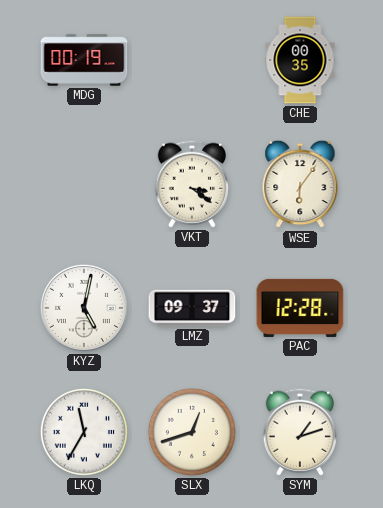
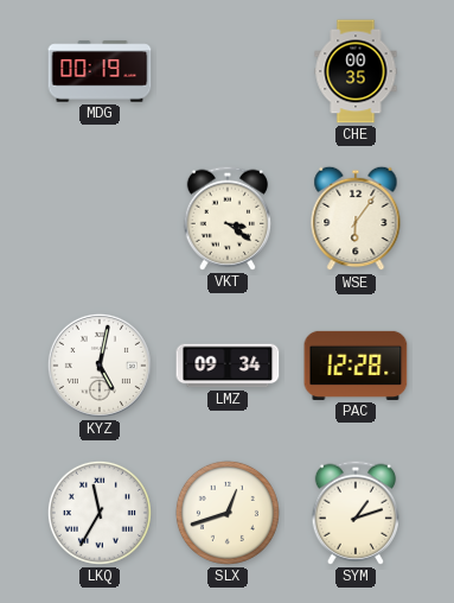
LMZ: 09:37 -> 09:34
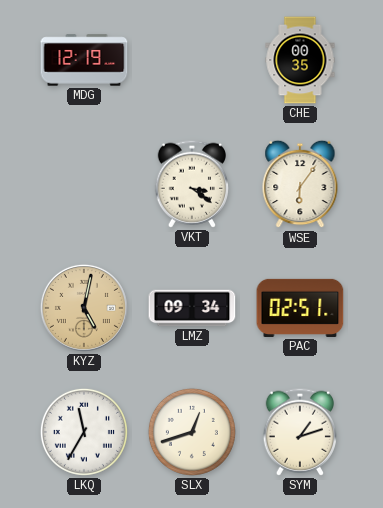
MDG: 00:19 -> 12:19
KYZ dial: white -> champagne
PAC: 12:28 -> 02:51
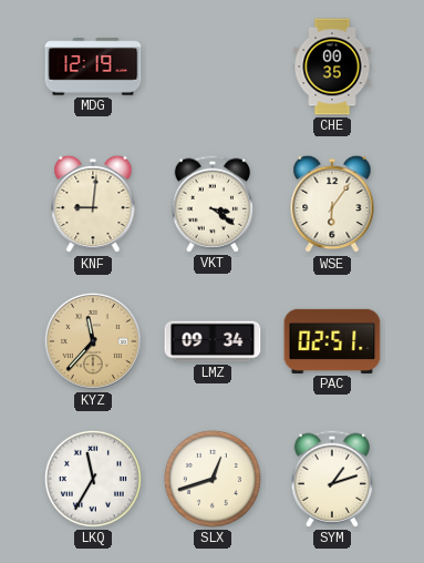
KNF: none -> 9:01
KYZ: 5:02 -> 11:37
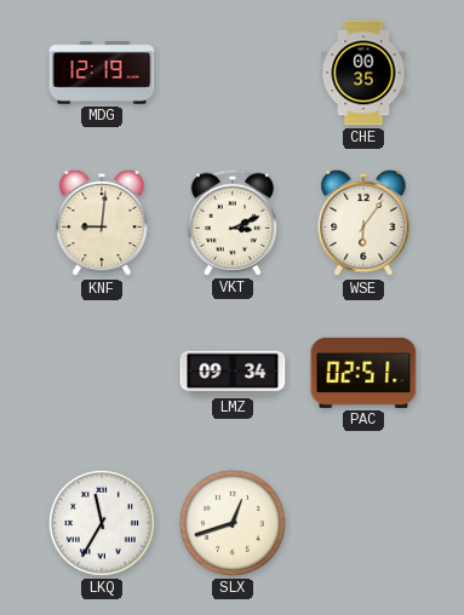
VKT: 3:21 -> 3:11
KYZ: 11:37 -> none
SYM: 1:12 -> none
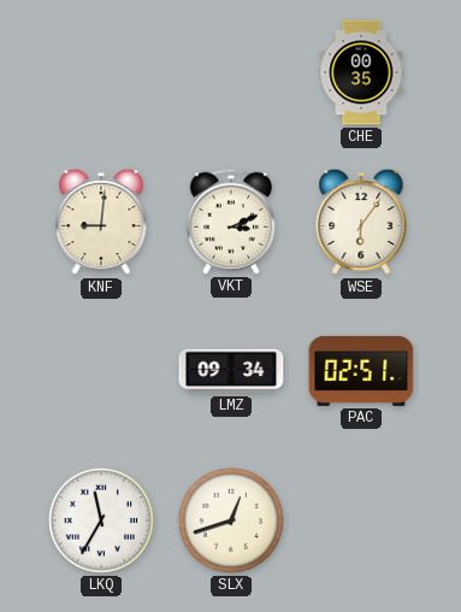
MDG: 12:19 -> none
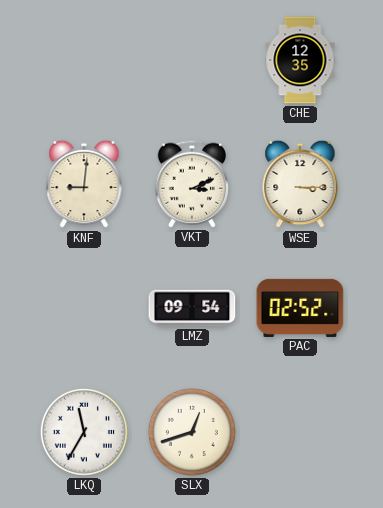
CHE: 00:35 -> 12:35
WSE: 6:06 -> 3:15
LMZ: 09:34 -> 09:54
PAC: 02:51 -> 02:52
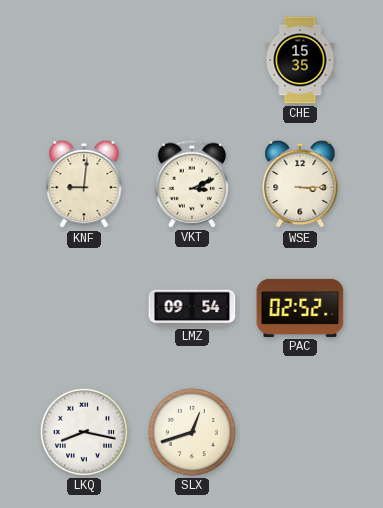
CHE: 12:35 -> 15:35
LKQ: 11:35 -> 8:17
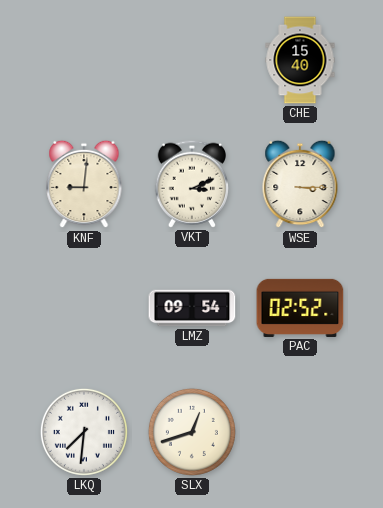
CHE: 15:35 -> 15:40
LKQ: 8:17 -> 7:31
